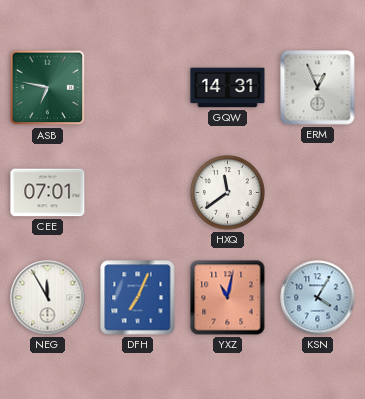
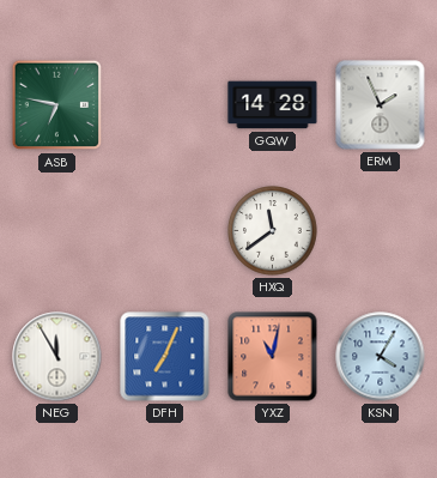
GQW: 14:31 -> 14:28
ERM: 12:56 -> 1:56
CEE: 07:01 -> none
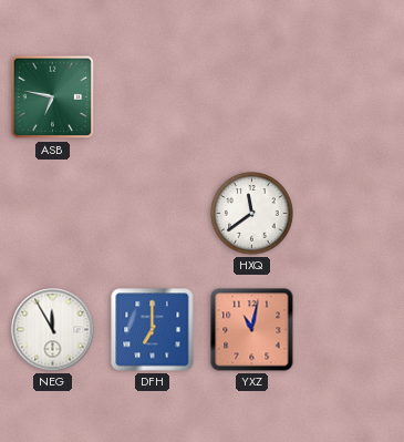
GQW: 14:28 -> none
ERM: 1:56 -> none
DFH: 7:04 -> 7:00
KSN: 4:05 -> none
